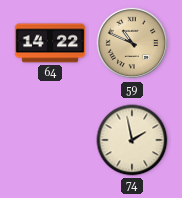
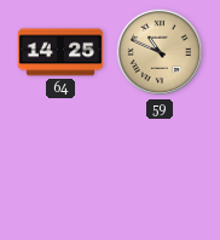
64: 14:22 -> 14:25
74: 1:58 -> none
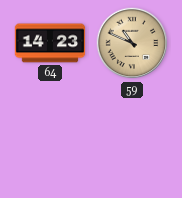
64: 14:25 -> 14:23
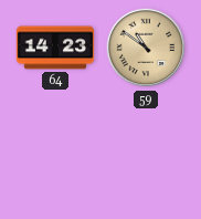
59: 10:49 -> 10:51
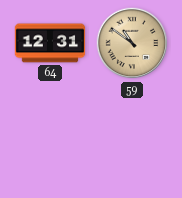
64: 14:23 -> 12:31
